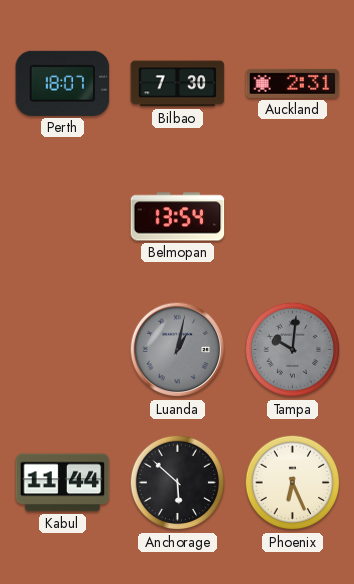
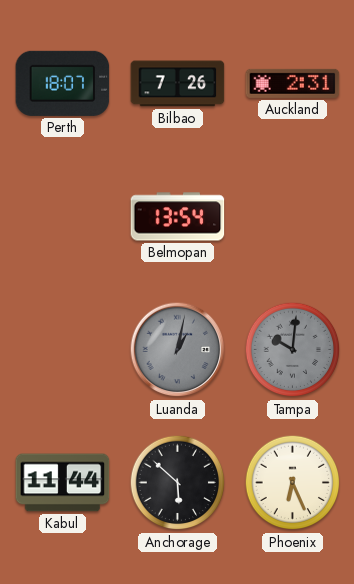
Bilbao: 7:30 -> 7:26
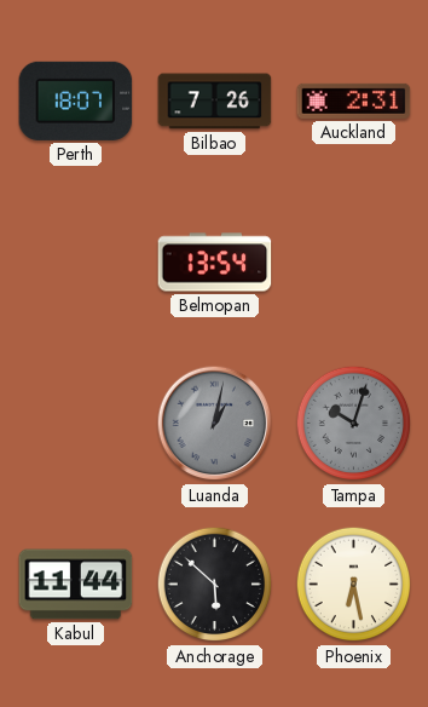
Tampa: 10:01 -> 10:03
Phoenix: 6:26 -> 6:28
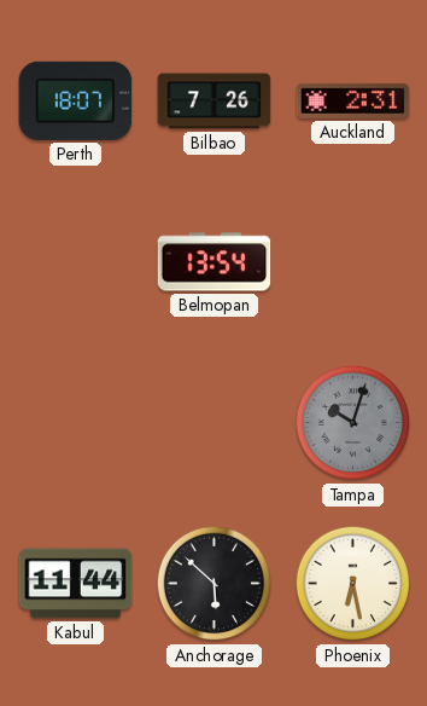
Luanda: 1:02 -> none
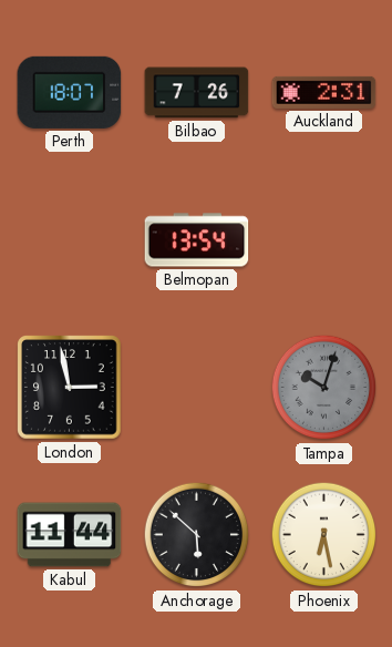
London: none -> 2:58
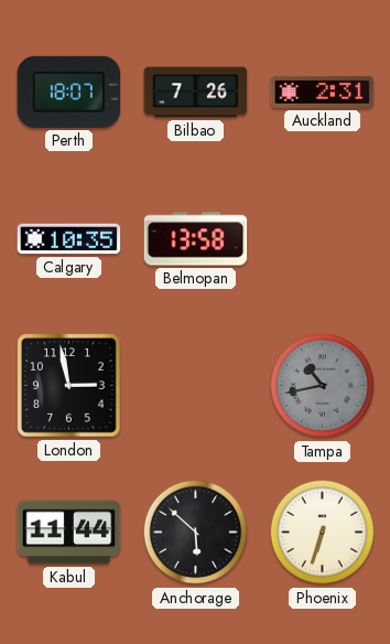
Calgary: none -> 10:35
Belmopan: 13:54 -> 13:58
Tampa: 10:03 -> 10:43
Phoenix: 6:28 -> 6:33
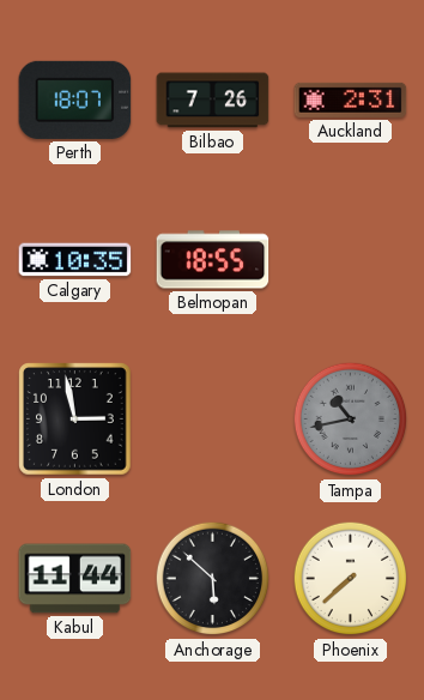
Belmopan: 13:58 -> 18:55
Phoenix: 6:33 -> 7:38
